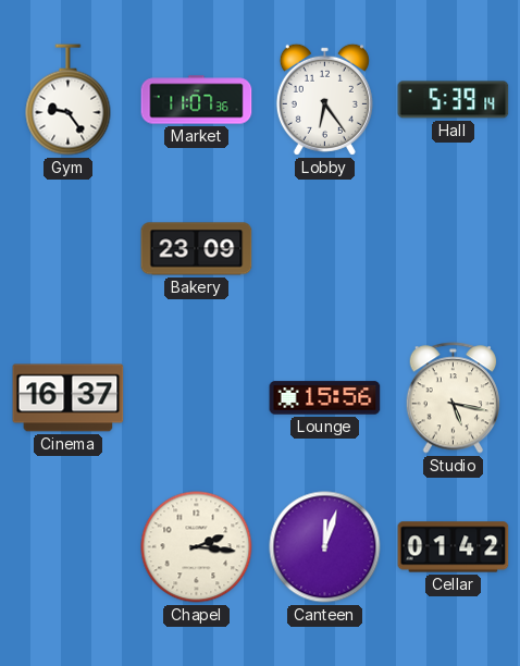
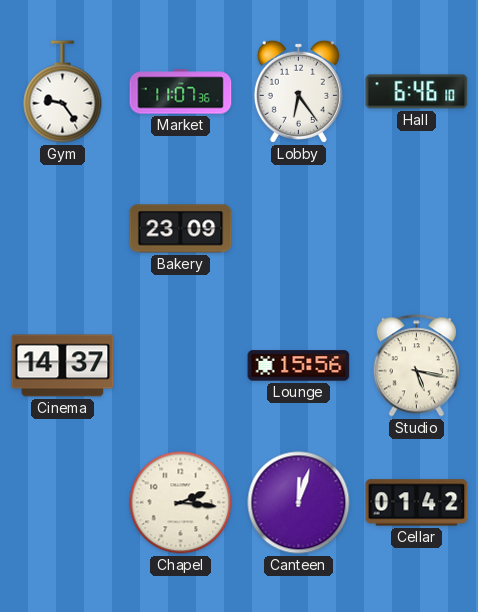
Hall: 5:39 -> 6:46
Cinema: 16:37 -> 14:37
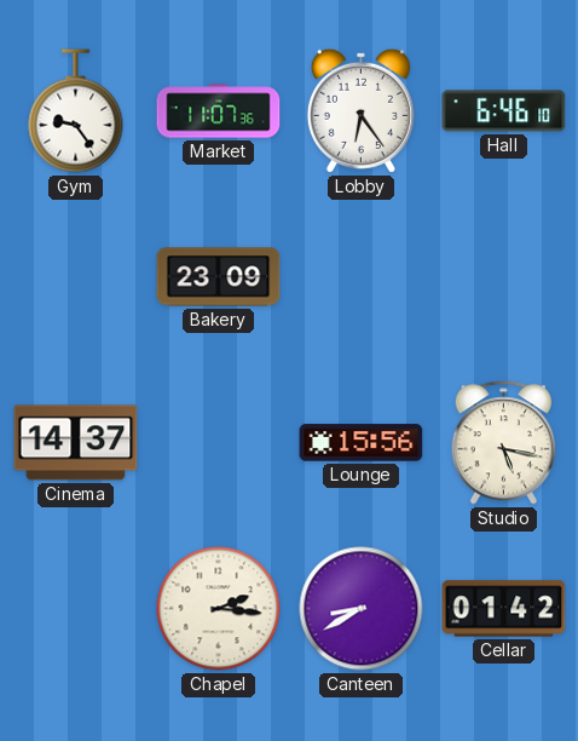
Canteen: 12:03 -> 8:40
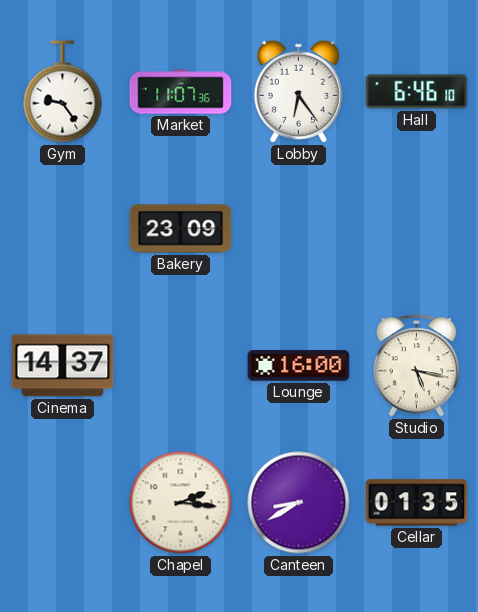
Lounge: 15:56 -> 16:00
Cellar: 01:42 -> 01:35
